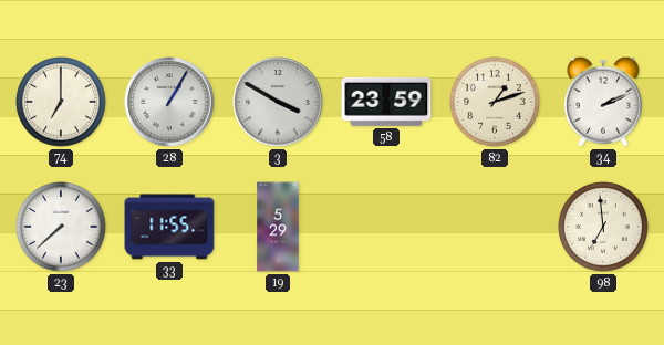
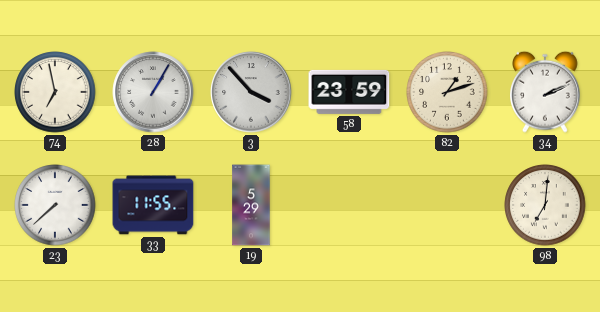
74: 7:00 -> 6:58
3: 3:50 -> 3:53
98: 6:59 -> 7:01
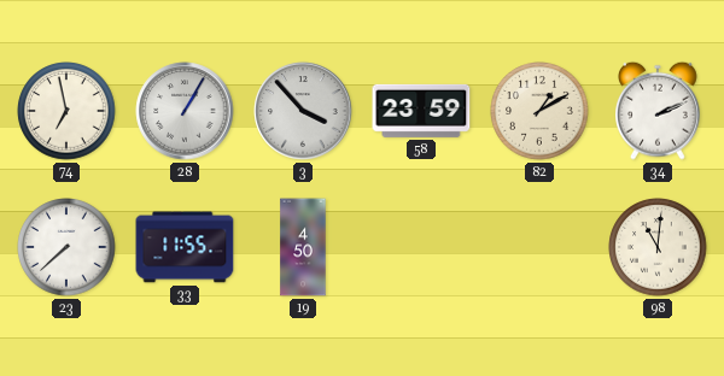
82: 1:12 -> 1:10
19: 5:29 -> 4:50
98: 7:01 -> 11:01
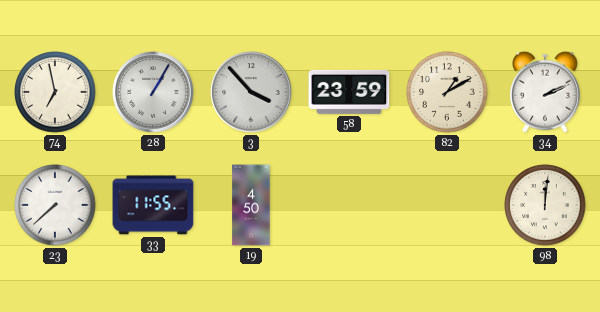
98: 11:01 -> 12:01
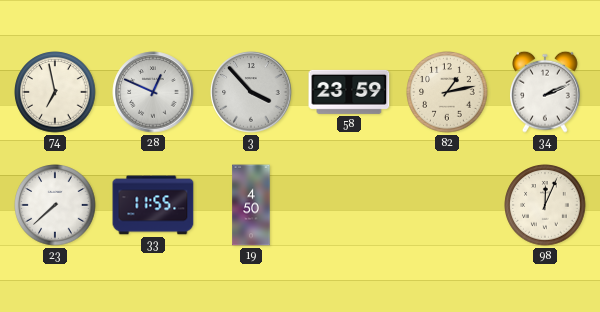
28: 1:05 -> 12:49
82: 1:10 -> 1:13
98: 12:01 -> 12:04
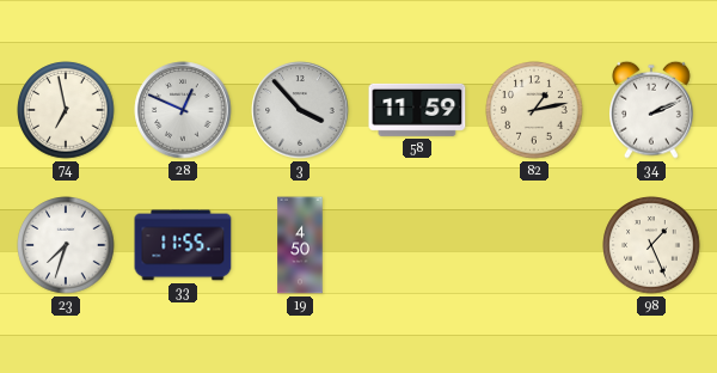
58: 23:59 -> 11:59
23: 7:38 -> 7:33
98: 12:04 -> 1:26
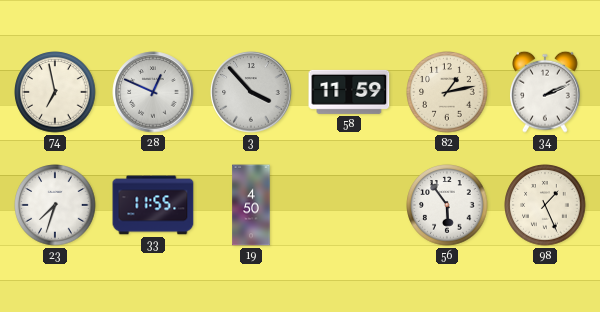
56: none -> 5:54
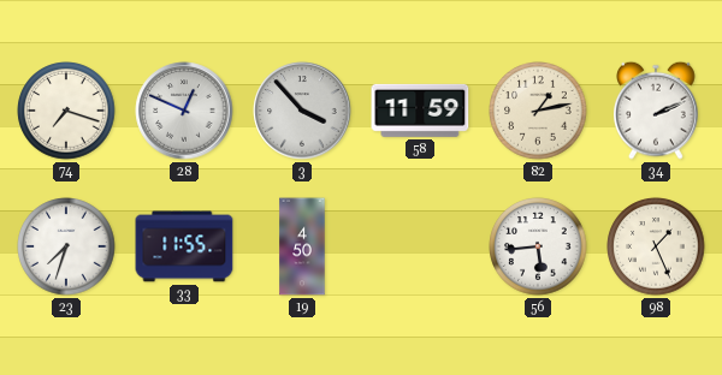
74: 6:58 -> 7:18
56: 5:54 -> 5:44
